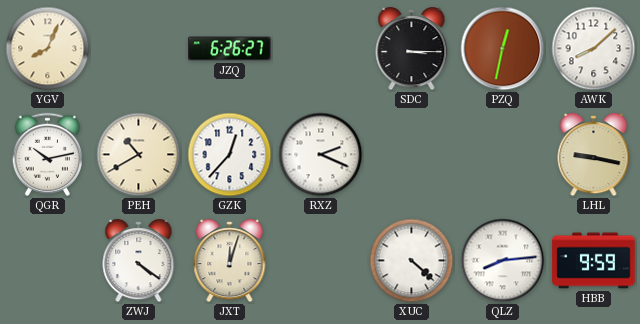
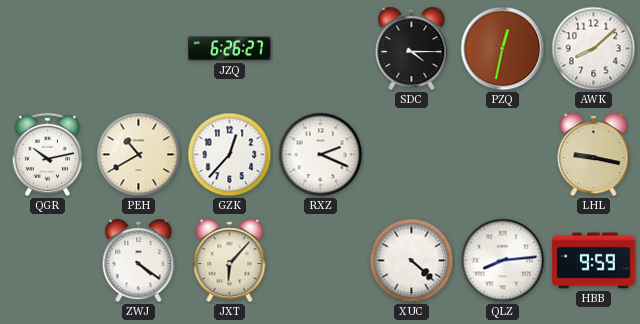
YGV: 8:04 -> none
SDC: 3:15 -> 4:15
JXT: 12:03 -> 6:07
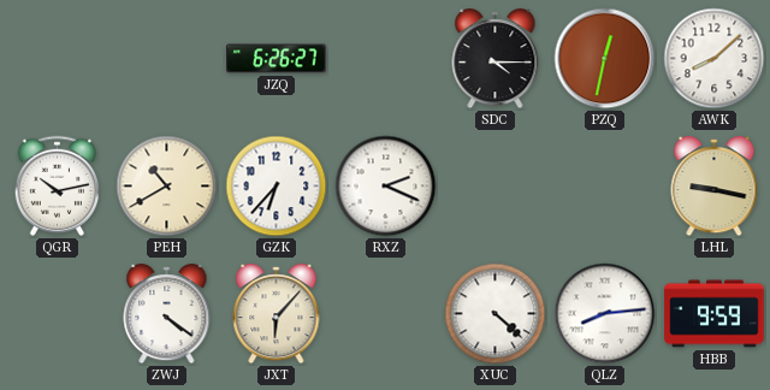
GZK: 12:37 -> 6:37
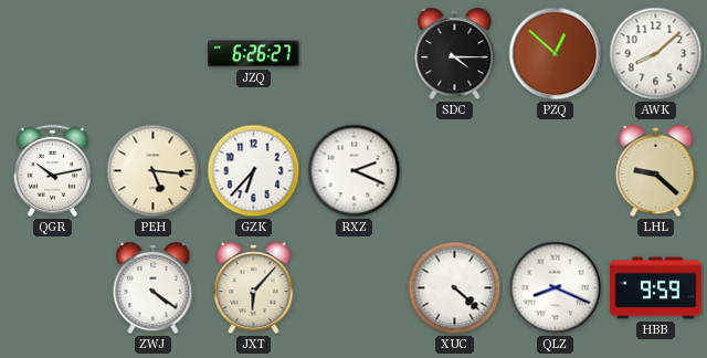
PZQ: 12:32 -> 12:52
PEH: 10:40 -> 5:16
LHL: 9:17 -> 9:22
QLZ: 8:14 -> 8:19
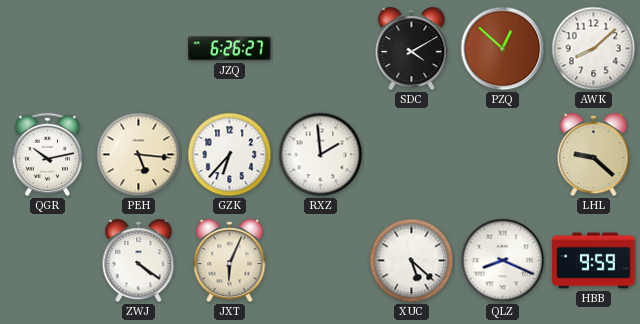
SDC: 4:15 -> 4:10
RXZ: 2:19 -> 1:59
JXT: 6:07 -> 6:04
XUC: 4:22 -> 5:22
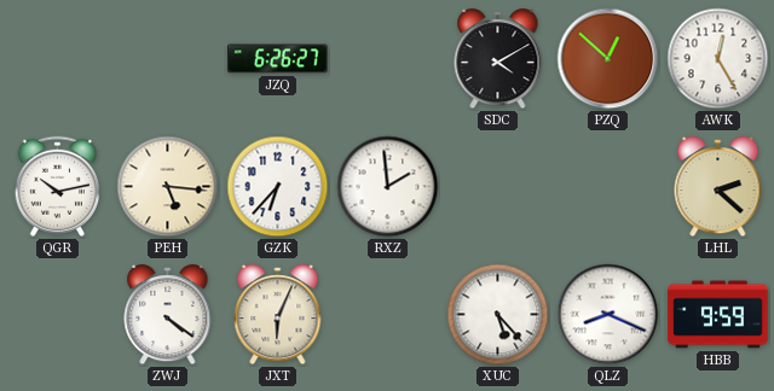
AWK: 8:08 -> 12:25
LHL: 9:22 -> 2:22
XUC: 5:22 -> 5:23
